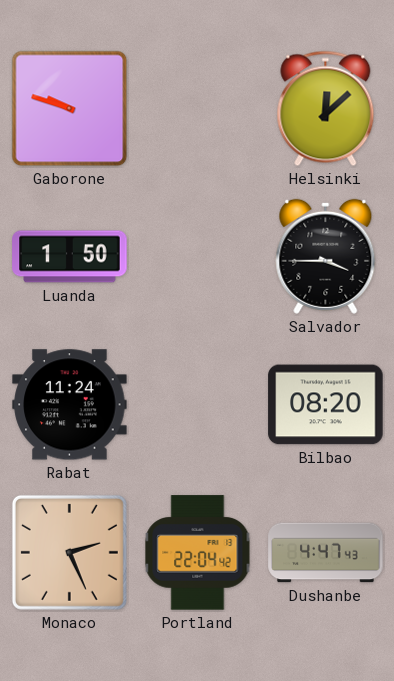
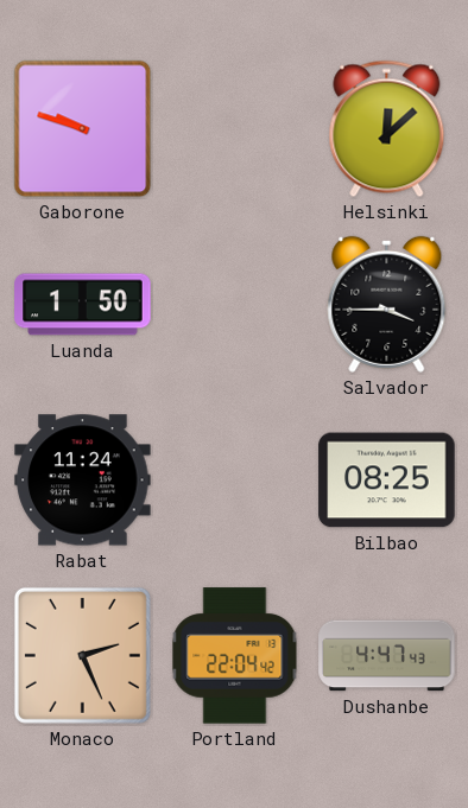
Bilbao: 08:20 -> 08:25
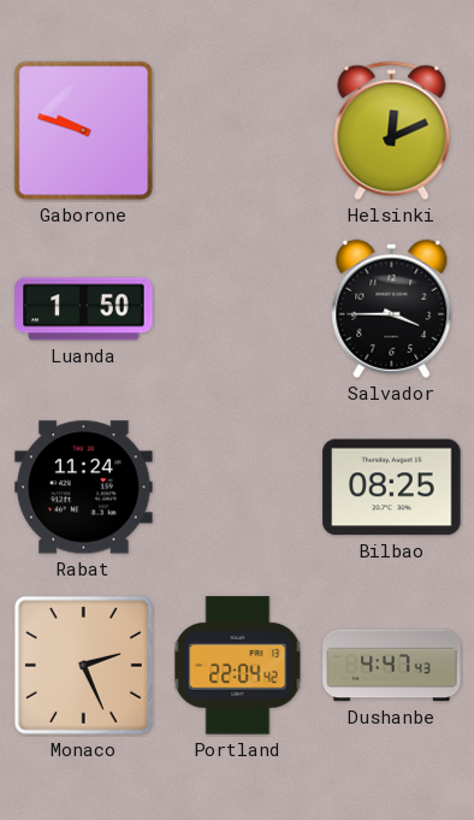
Helsinki: 12:08 -> 12:11
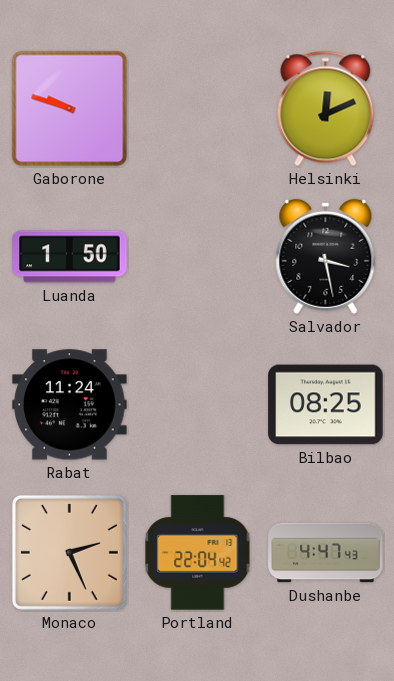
Salvador: 3:45 -> 3:28
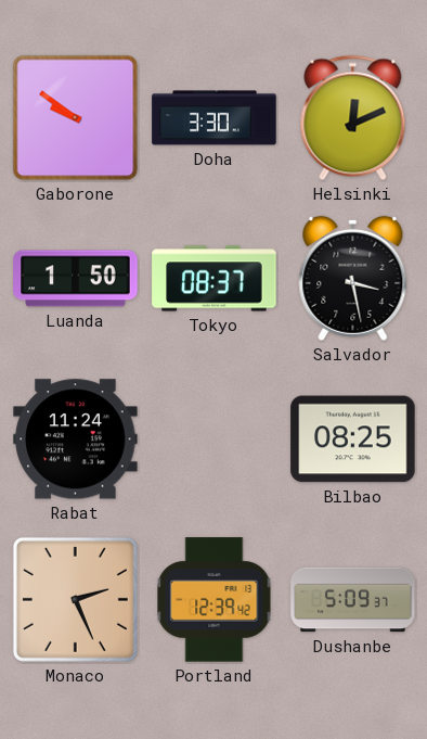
Gaborone: 9:48 -> 9:51
Doha: none -> 3:30
Tokyo: none -> 08:37
Portland: 22:04 -> 12:39
Dushanbe: 4:47 -> 5:09
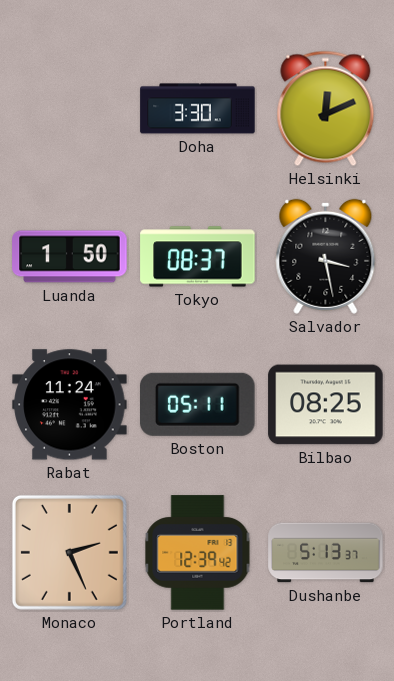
Gaborone: 9:51 -> none
Boston: none -> 05:11
Dushanbe: 5:09 -> 5:13
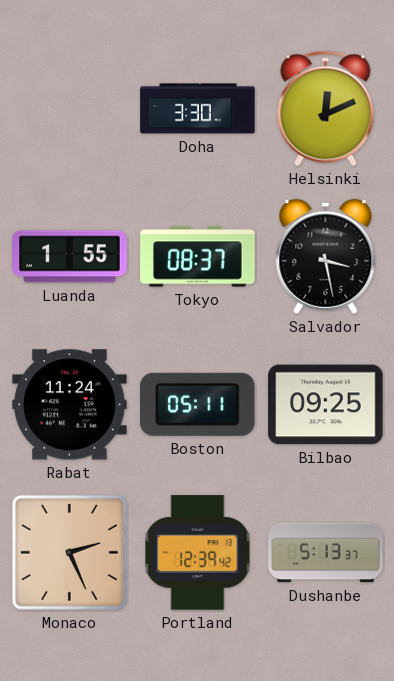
Luanda: 1:50 -> 1:55
Bilbao: 08:25 -> 09:25
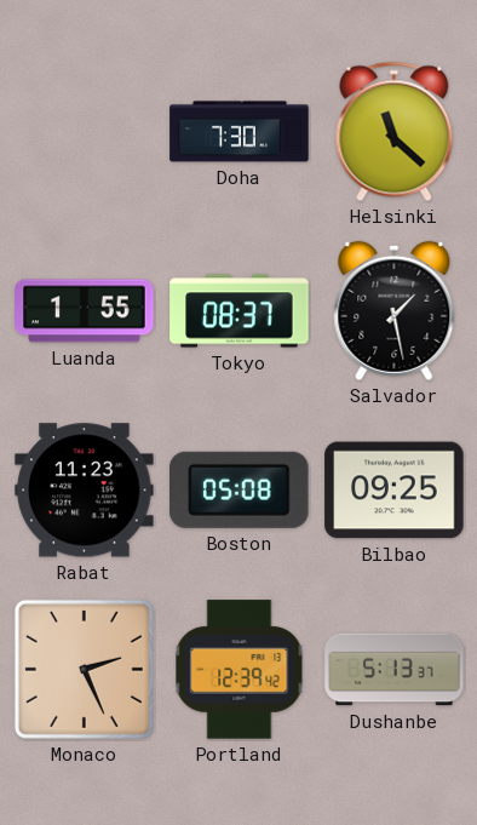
Doha: 3:30 -> 7:30
Helsinki: 12:11 -> 11:22
Salvador: 3:28 -> 1:28
Rabat: 11:24 -> 11:23
Boston: 05:11 -> 05:08
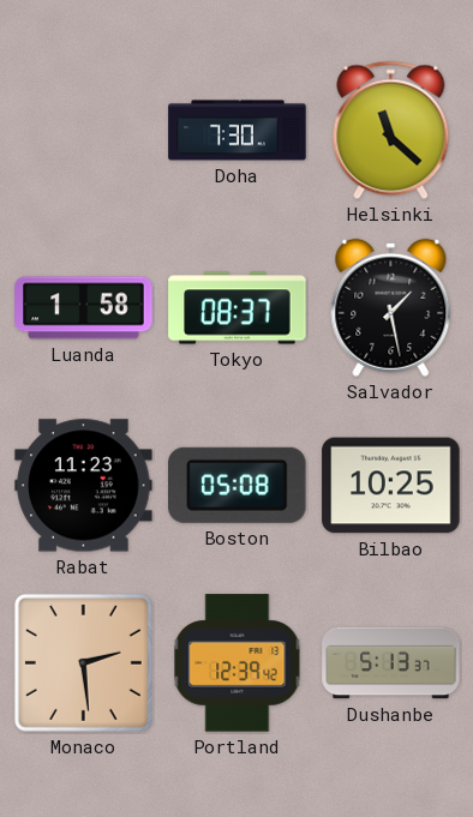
Luanda: 1:55 -> 1:58
Bilbao: 09:25 -> 10:25
Monaco: 2:26 -> 2:29
